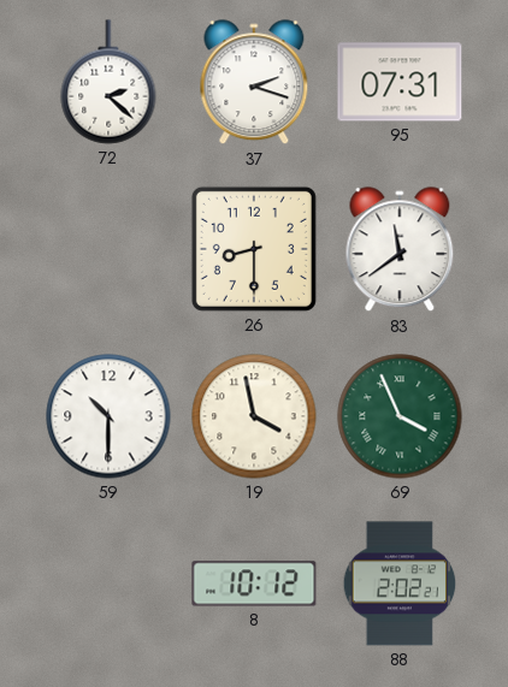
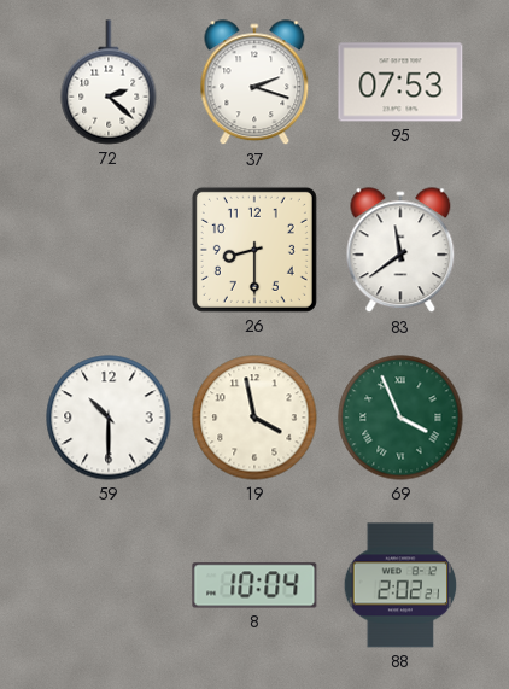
95: 07:31 -> 07:53
8: 10:12 -> 10:04
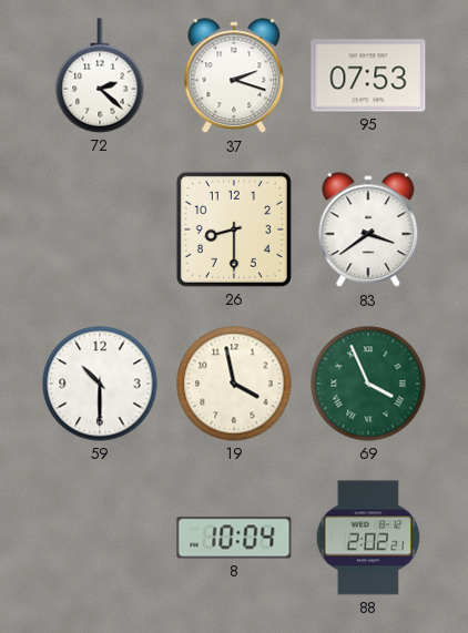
83: 11:39 -> 3:39
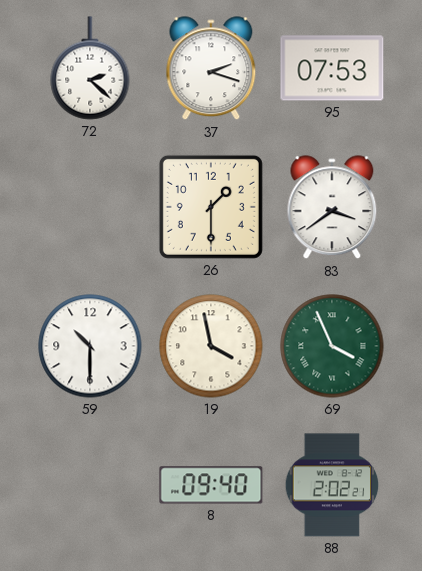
26: 8:30 -> 1:30
8: 10:04 -> 09:40
